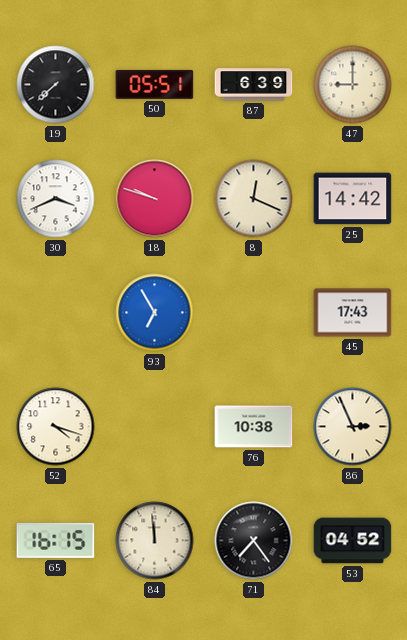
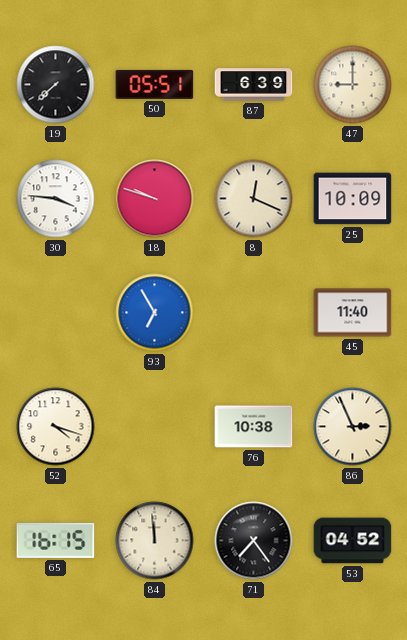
30: 3:41 -> 3:46
25: 14:42 -> 10:09
45: 17:43 -> 11:40
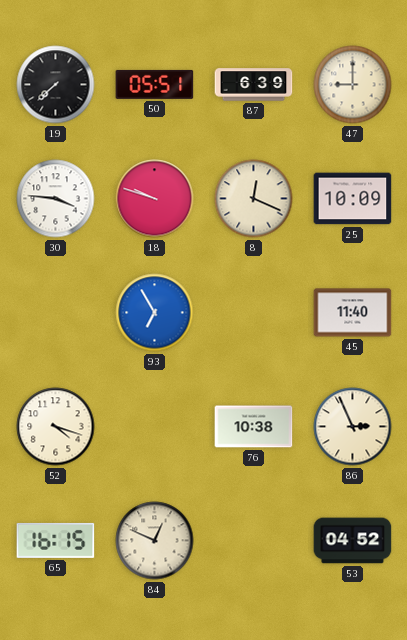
84: 11:59 -> 12:49
71: 7:24 -> none
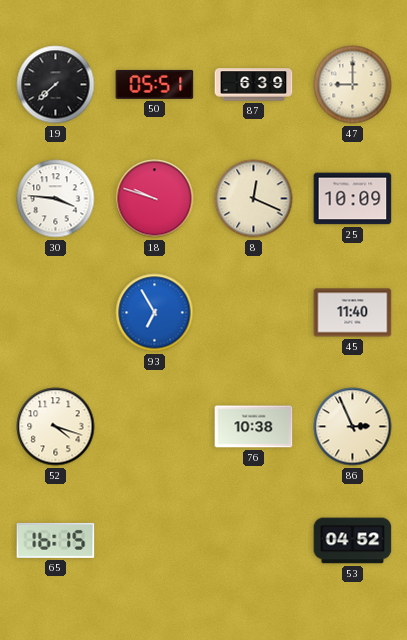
84: 12:49 -> none
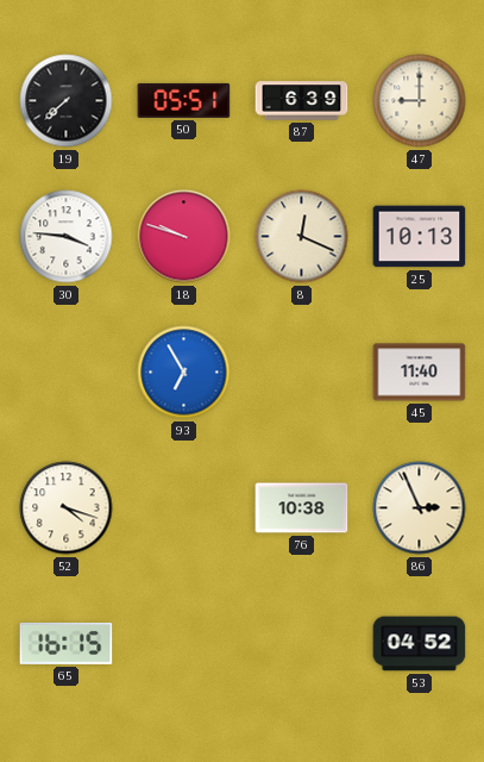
25: 10:09 -> 10:13
